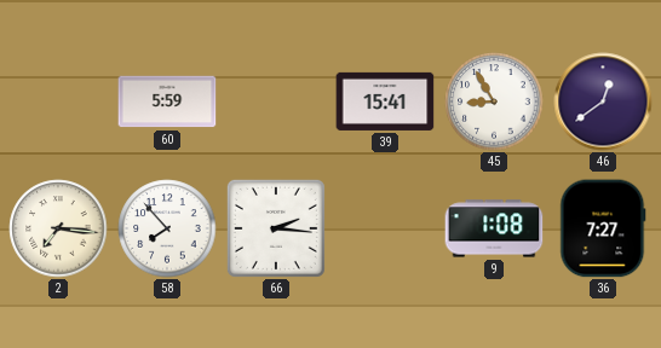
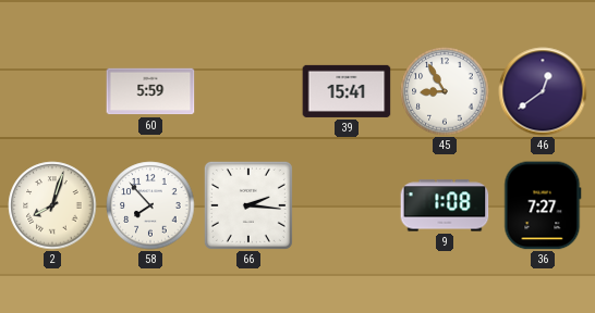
2: 7:16 -> 8:03
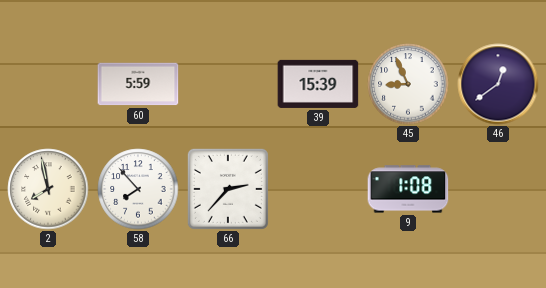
39: 15:41 -> 15:39
45: 8:55 -> 8:56
2: 8:03 -> 7:58
66: 2:16 -> 2:37
36: 7:27 -> none
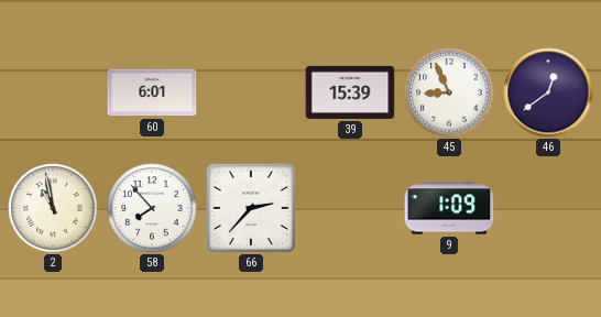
60: 5:59 -> 6:01
2: 7:58 -> 10:58
9: 1:08 -> 1:09
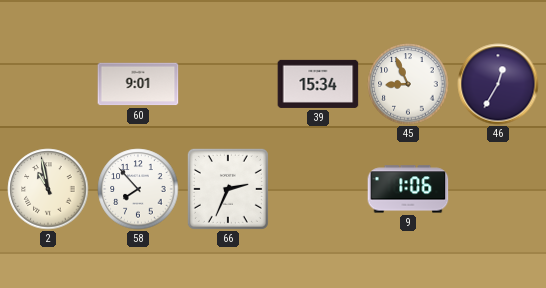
60: 6:01 -> 9:01
39: 15:39 -> 15:34
46: 12:39 -> 12:35
66: 2:37 -> 2:34
9: 1:09 -> 1:06
